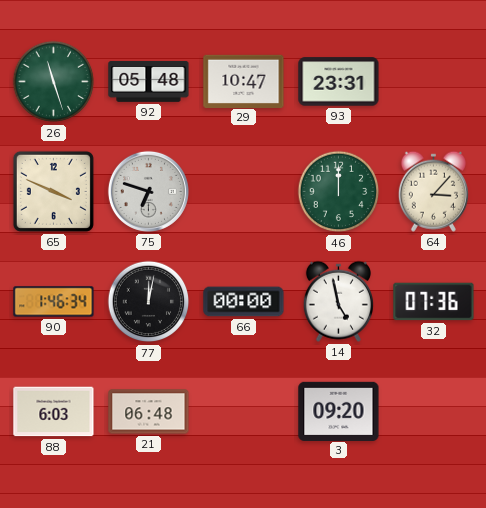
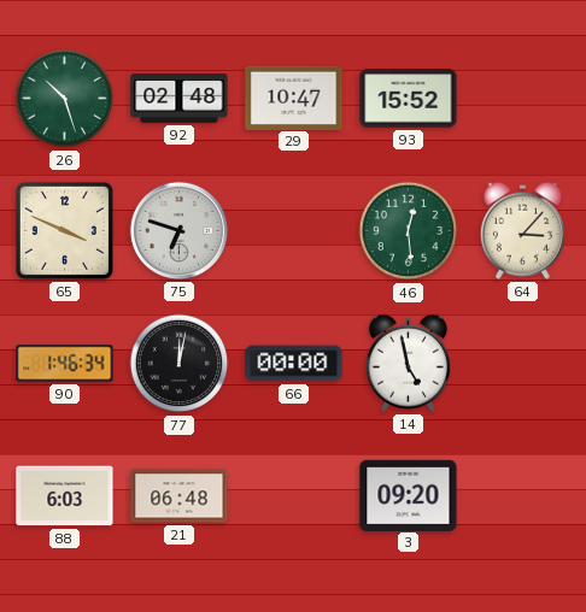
26: 11:27 -> 10:27
92: 05:48 -> 02:48
93: 23:31 -> 15:52
46: 12:00 -> 12:29
32: 07:36 -> none
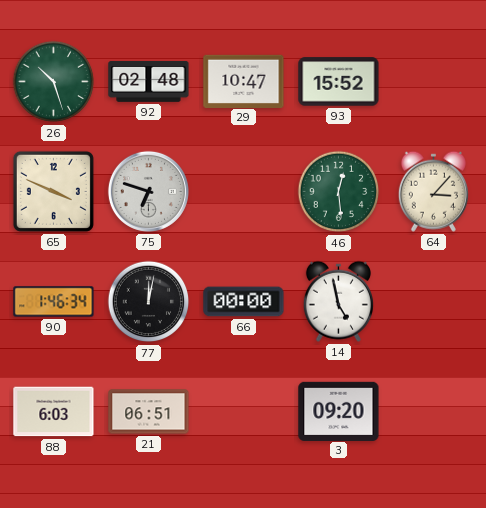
21: 06:48 -> 06:51
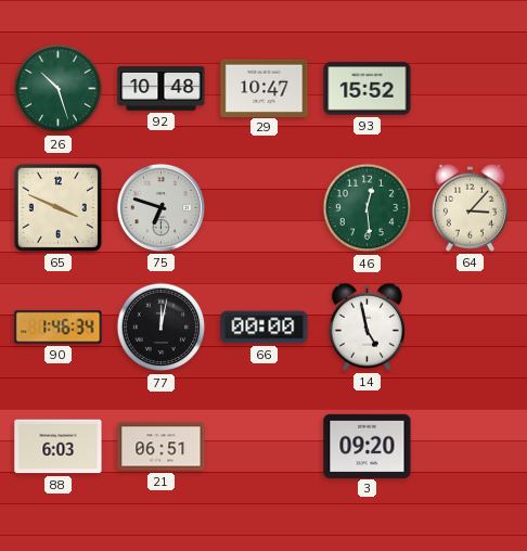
92: 02:48 -> 10:48
